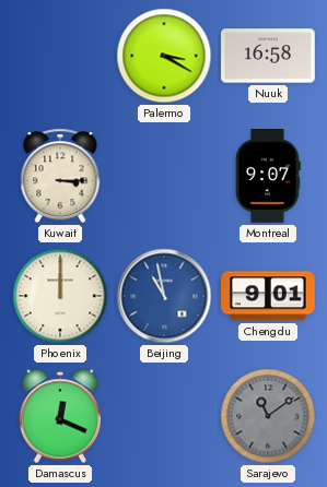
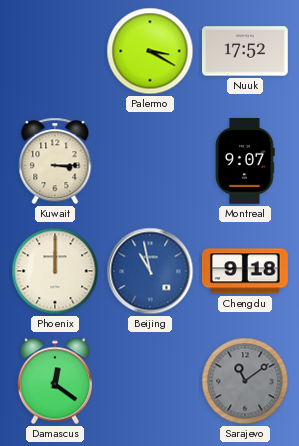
Nuuk: 16:58 -> 17:52
Chengdu: 9:01 -> 9:18
Damascus: 12:19 -> 12:21
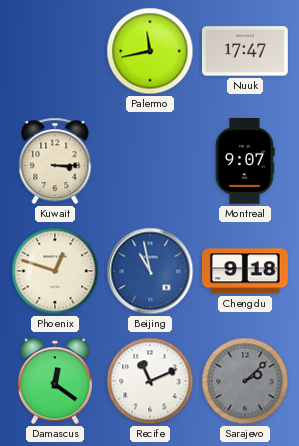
Palermo: 3:20 -> 11:43
Nuuk: 17:52 -> 17:47
Phoenix: 12:00 -> 12:48
Recife: none -> 11:11
Sarajevo: 11:09 -> 2:08
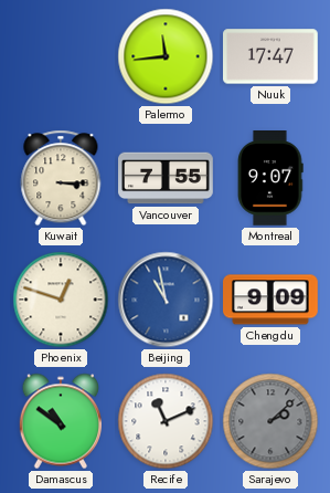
Palermo: 11:43 -> 11:44
Vancouver: none -> 7:55
Chengdu: 9:18 -> 9:09
Damascus: 12:21 -> 10:51
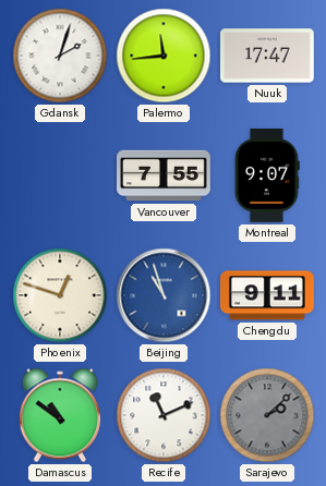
Gdansk: none -> 2:03
Kuwait: 3:15 -> none
Beijing: 10:58 -> 10:57
Chengdu: 9:09 -> 9:11
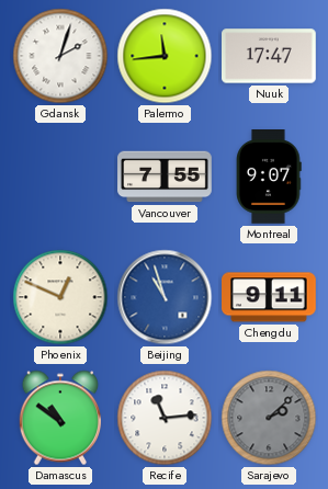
Phoenix: 12:48 -> 12:49
Recife: 11:11 -> 11:14
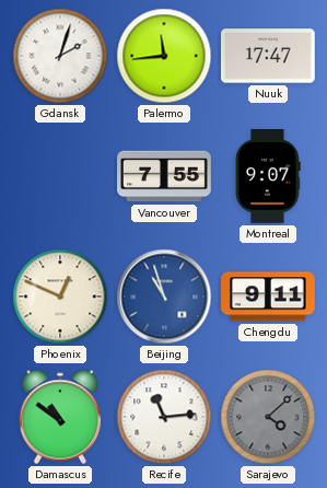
Sarajevo: 2:08 -> 4:08
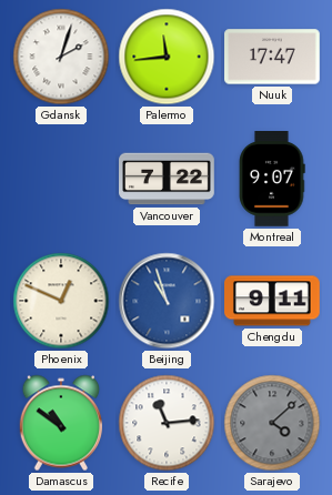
Vancouver: 7:55 -> 7:22
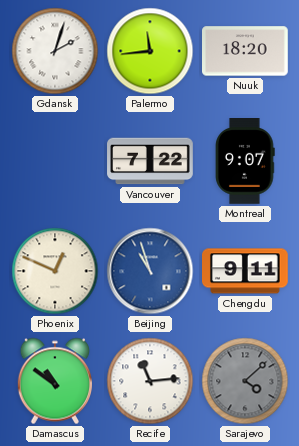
Nuuk: 17:47 -> 18:20
